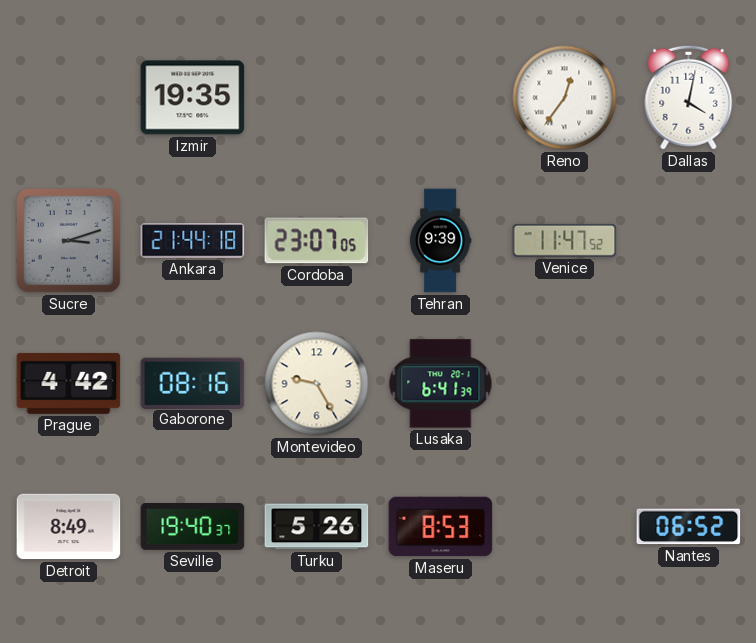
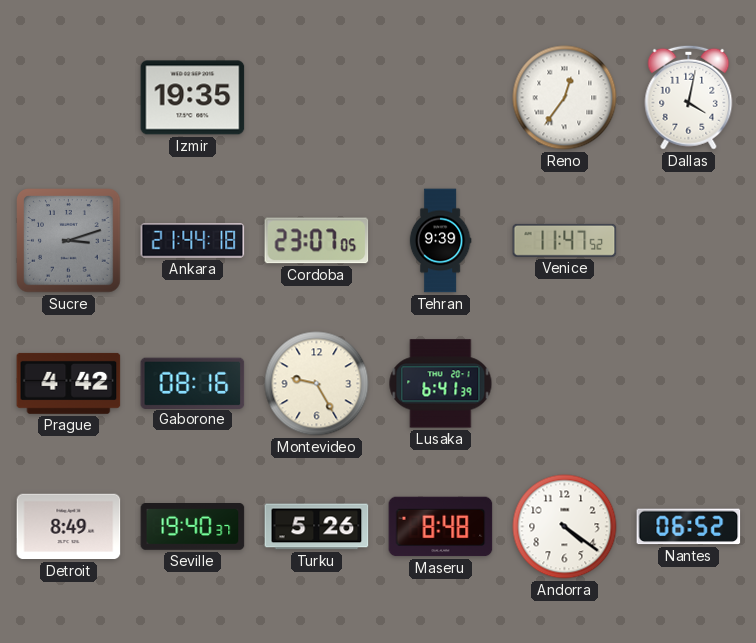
Maseru: 8:53 -> 8:48
Andorra: none -> 4:21
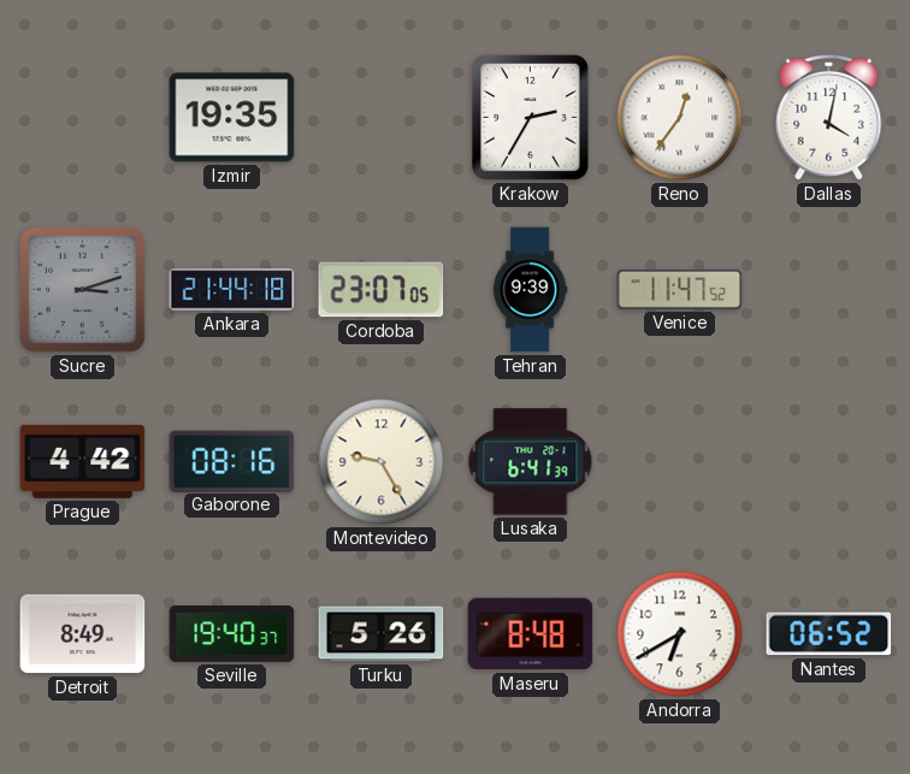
Krakow: none -> 2:35
Andorra: 4:21 -> 6:40
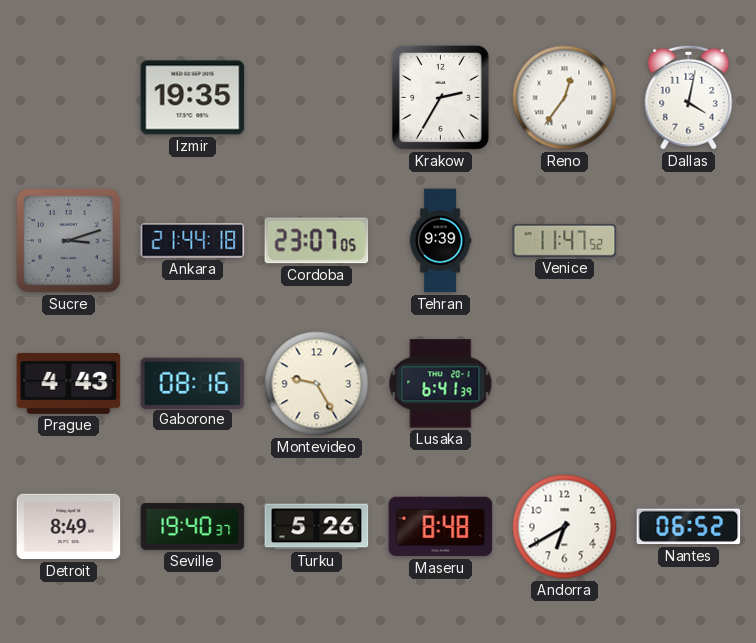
Prague: 4:42 -> 4:43
